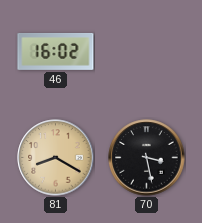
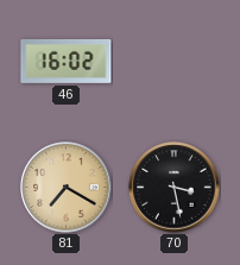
81: 8:20 -> 7:20
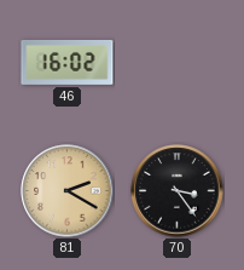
81: 7:20 -> 2:20
70: 3:28 -> 3:24
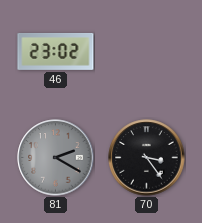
46: 16:02 -> 23:02
81 dial: champagne -> grey
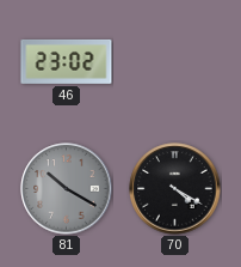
81: 2:20 -> 10:20
70: 3:24 -> 4:20
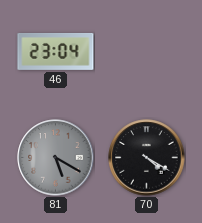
46: 23:02 -> 23:04
81: 10:20 -> 5:20
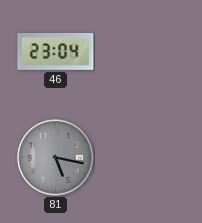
81: 5:20 -> 5:17
70: 4:20 -> none
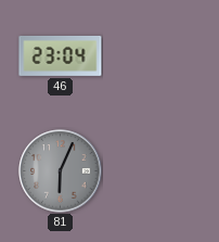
81: 5:17 -> 6:04
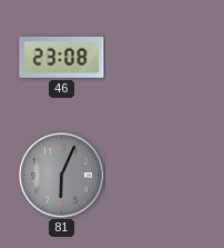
46: 23:04 -> 23:08
